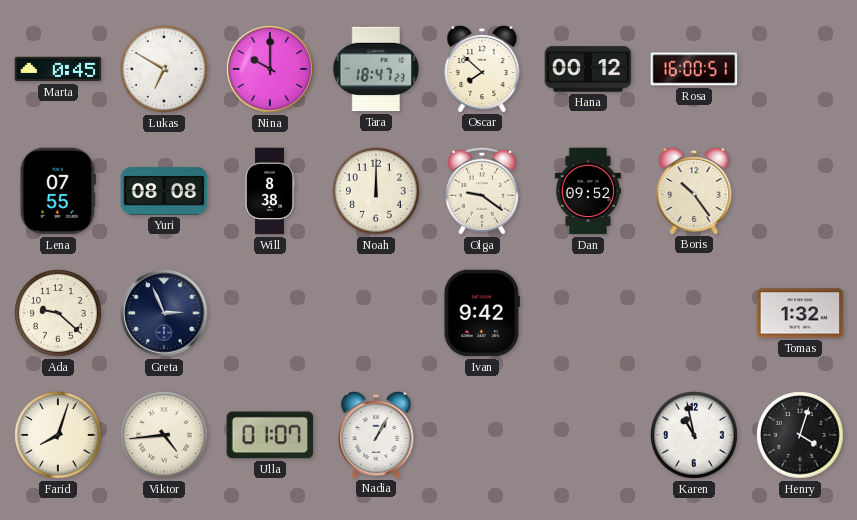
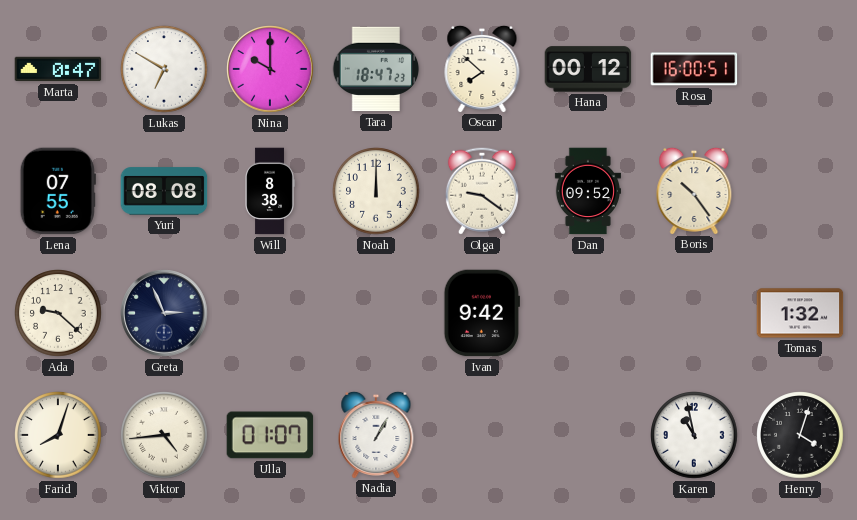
Marta: 0:45 -> 0:47
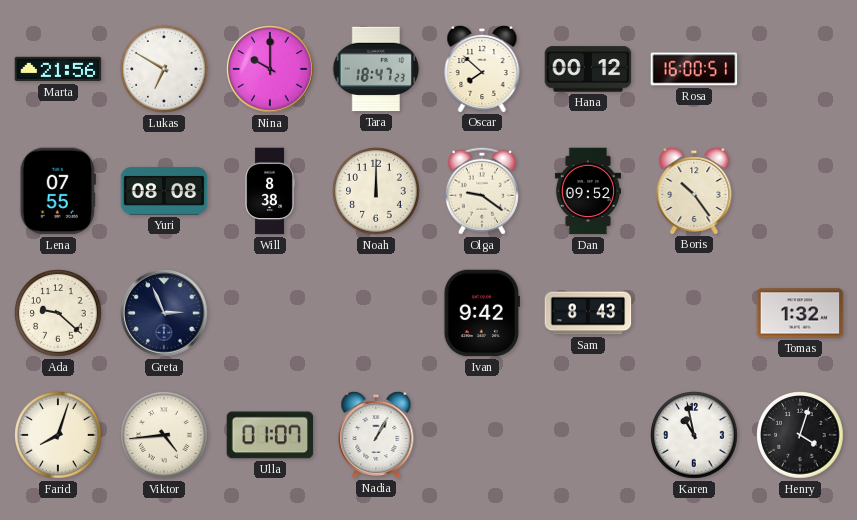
Marta: 0:47 -> 21:56
Sam: none -> 8:43
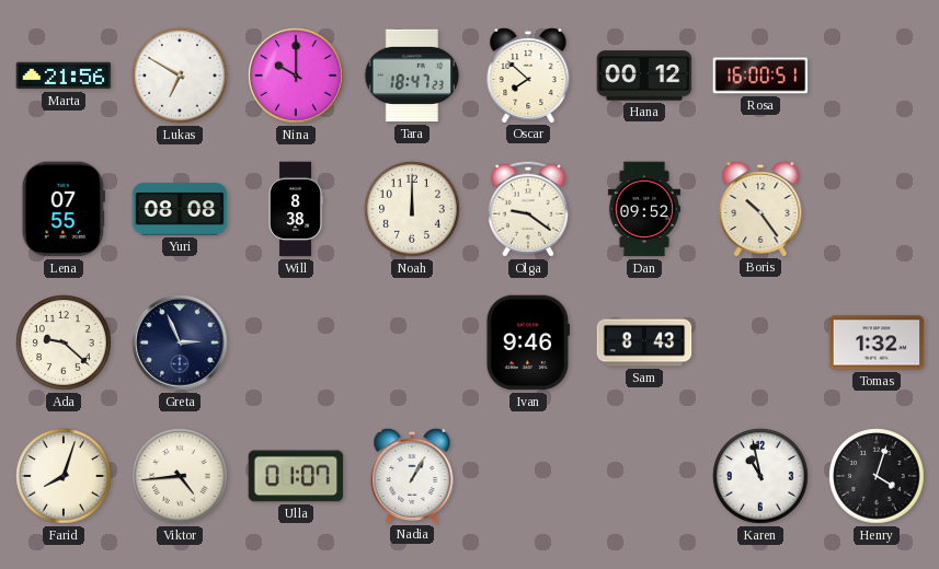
Ivan: 9:42 -> 9:46
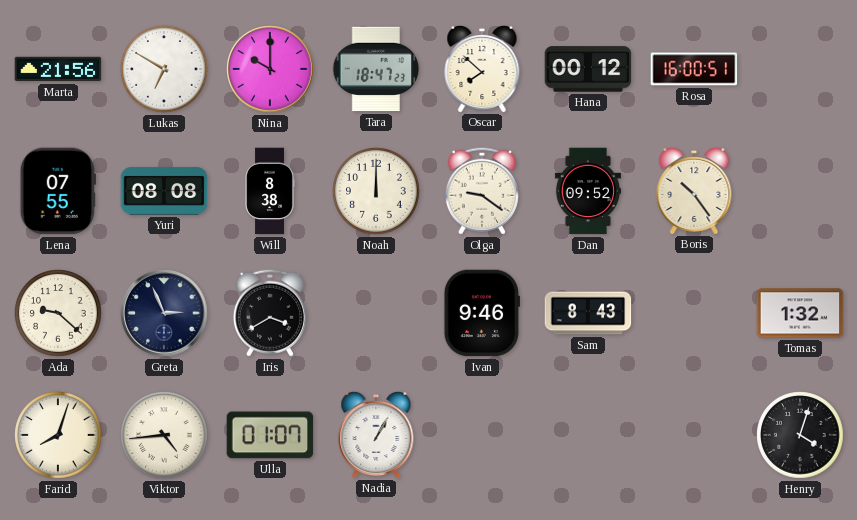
Iris: none -> 3:40
Karen: 10:58 -> none
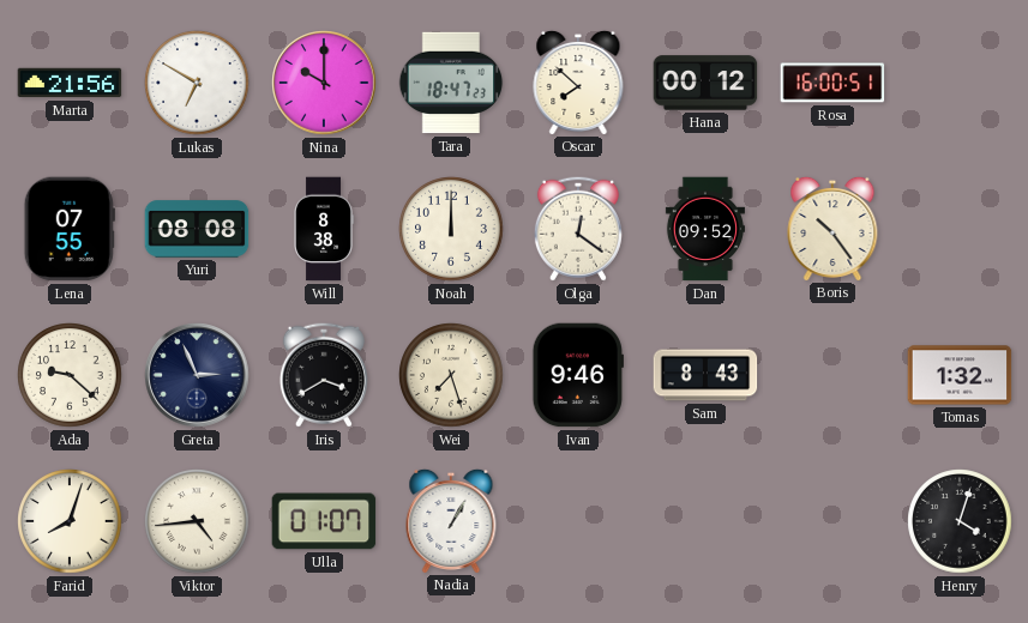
Olga: 9:21 -> 12:21
Wei: none -> 7:27
